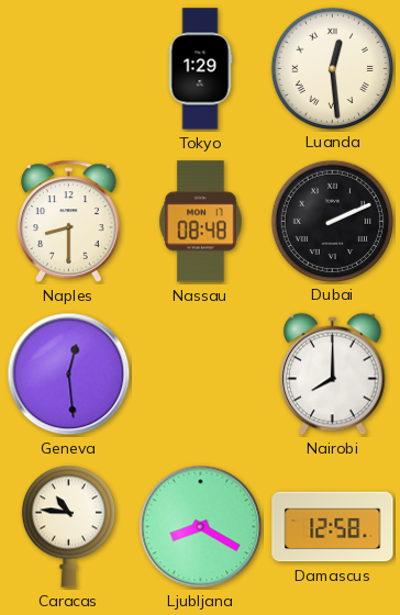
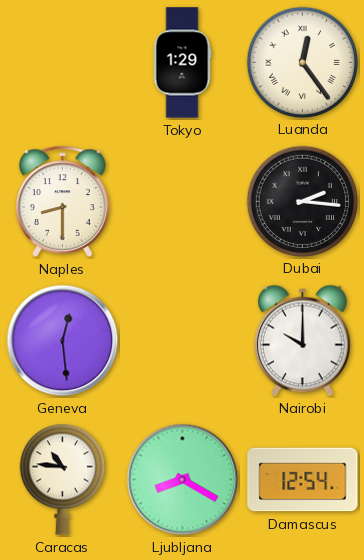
Luanda: 12:29 -> 12:24
Nassau: 08:48 -> none
Dubai: 2:11 -> 2:16
Nairobi: 8:00 -> 10:00
Damascus: 12:58 -> 12:54
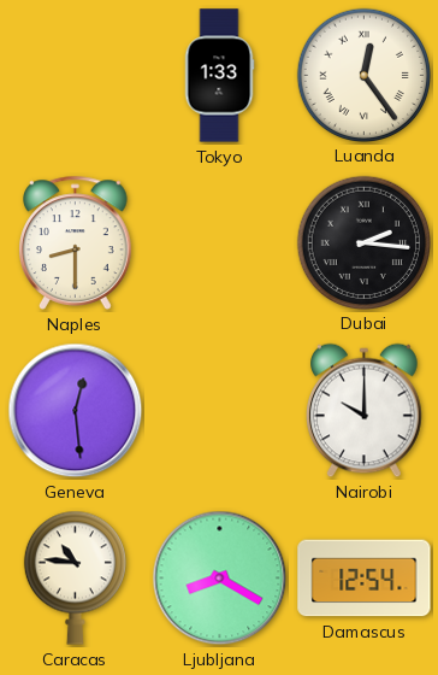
Tokyo: 1:29 -> 1:33
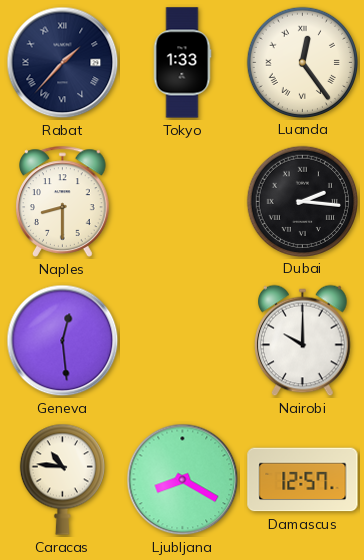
Rabat: none -> 1:37
Damascus: 12:54 -> 12:57
